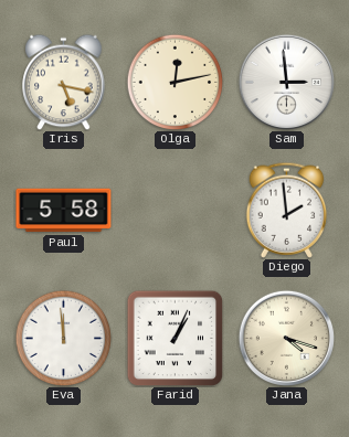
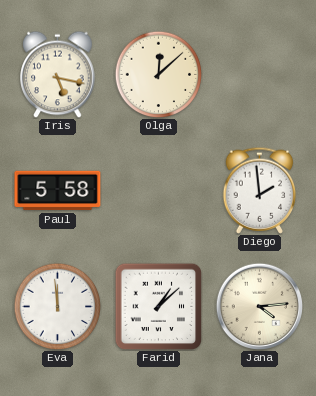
Olga: 12:13 -> 12:08
Sam: 2:59 -> none
Farid: 1:04 -> 1:08
Jana: 4:18 -> 4:14
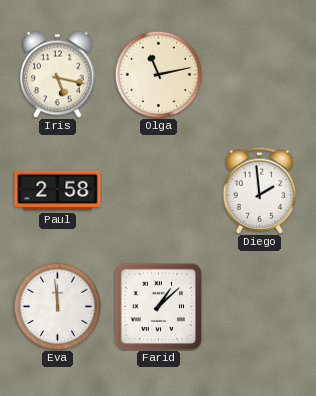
Olga: 12:08 -> 11:13
Paul: 5:58 -> 2:58
Jana: 4:14 -> none
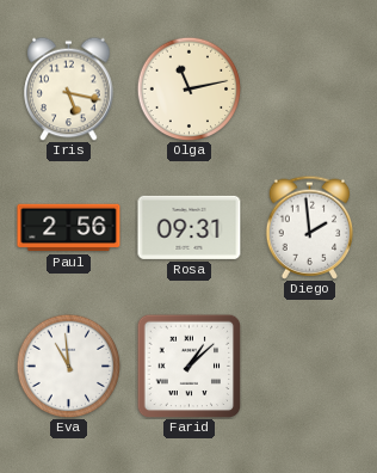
Paul: 2:58 -> 2:56
Rosa: none -> 09:31
Eva: 11:59 -> 10:59
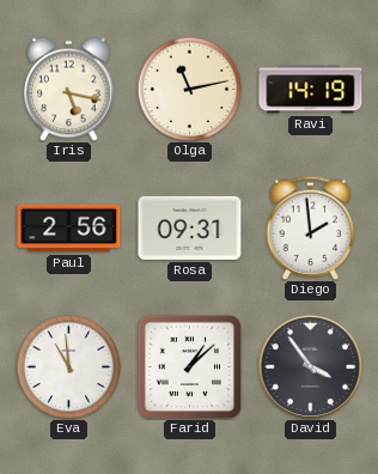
Ravi: none -> 14:19
David: none -> 3:54
